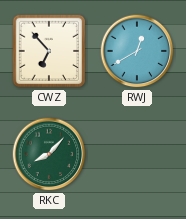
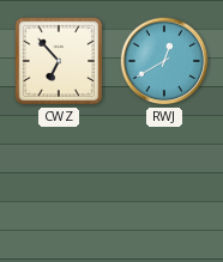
RKC: 8:07 -> none
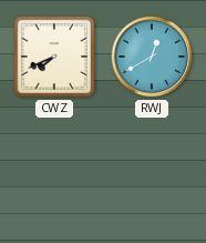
CWZ: 6:53 -> 7:41
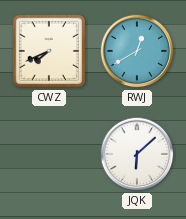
JQK: none -> 6:08
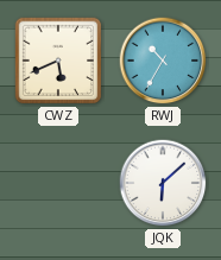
CWZ: 7:41 -> 5:41
RWJ: 12:40 -> 10:35
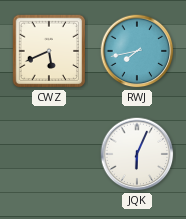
RWJ: 10:35 -> 7:43
JQK: 6:08 -> 6:04
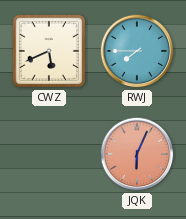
RWJ: 7:43 -> 7:45
JQK dial: white -> salmon
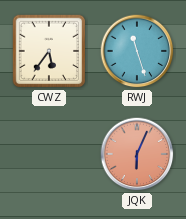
CWZ: 5:41 -> 5:36
RWJ: 7:45 -> 11:27
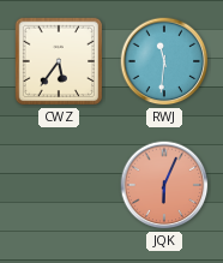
RWJ: 11:27 -> 11:31
